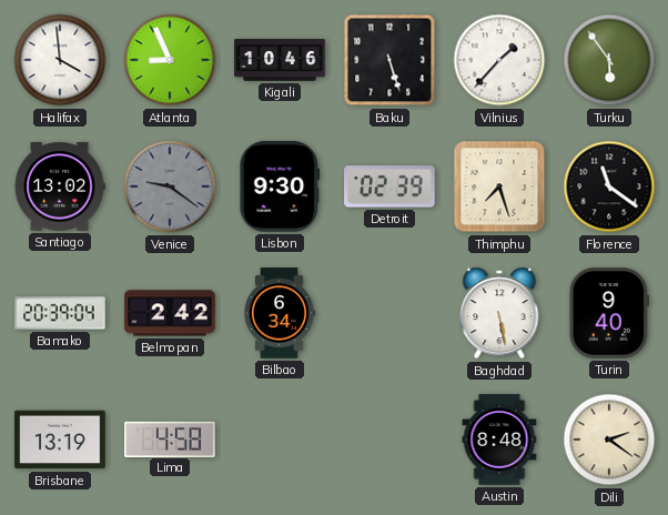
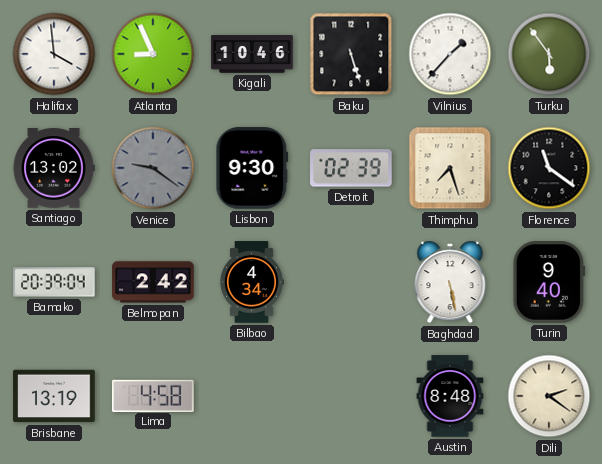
Bilbao: 6:34 -> 4:34
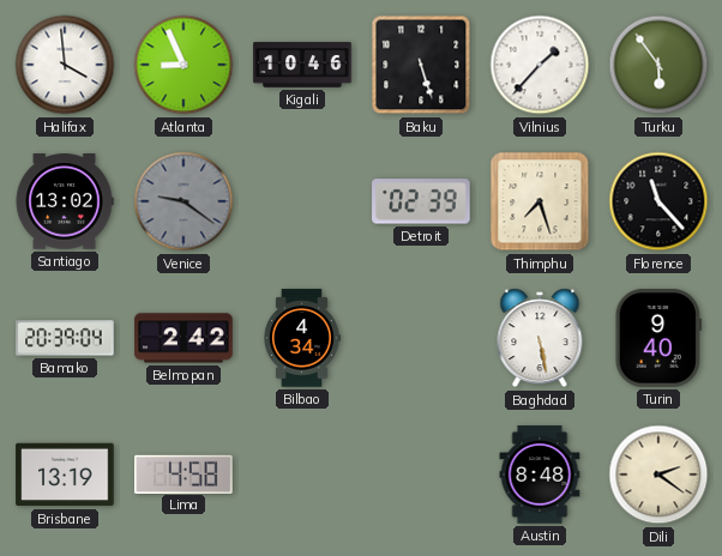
Lisbon: 9:30 -> none
Florence: 11:21 -> 11:23
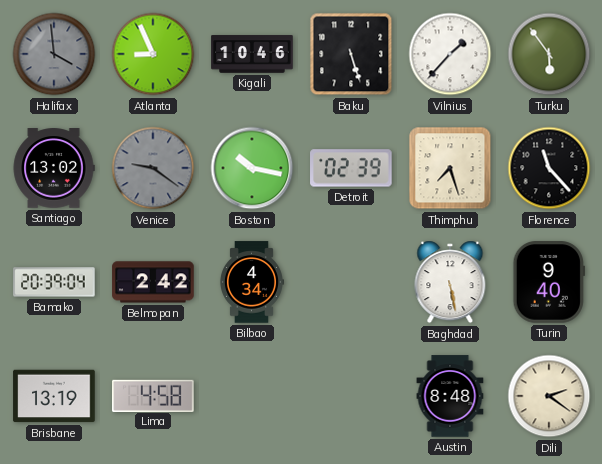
Halifax dial: white -> grey
Boston: none -> 10:17
